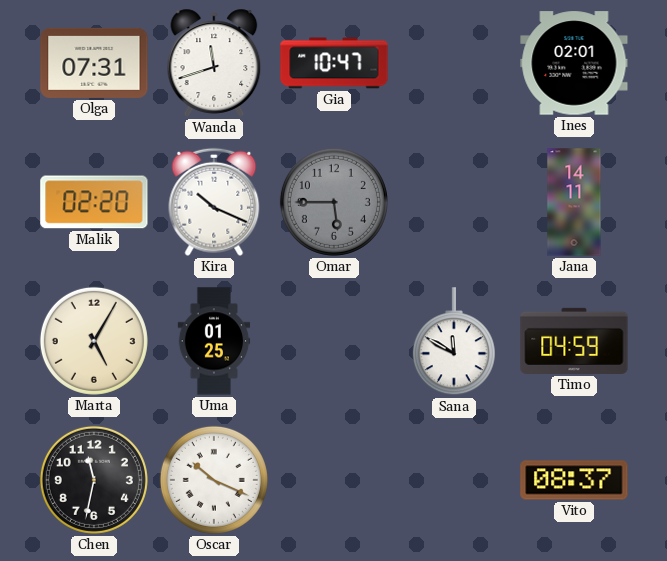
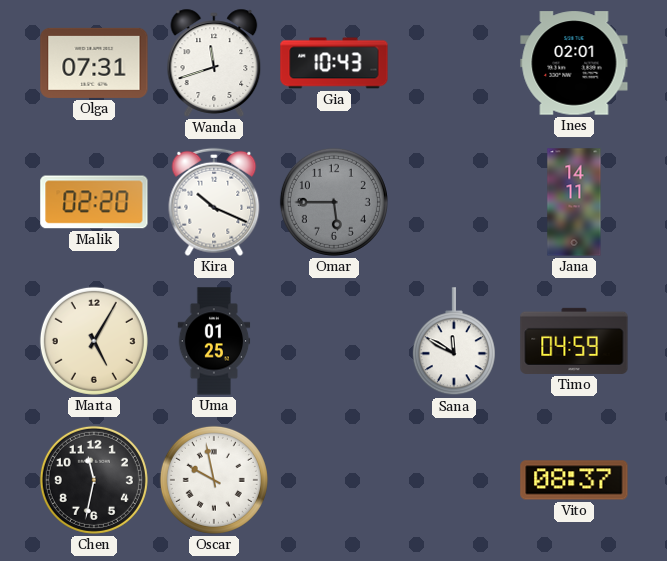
Gia: 10:47 -> 10:43
Oscar: 10:19 -> 9:58
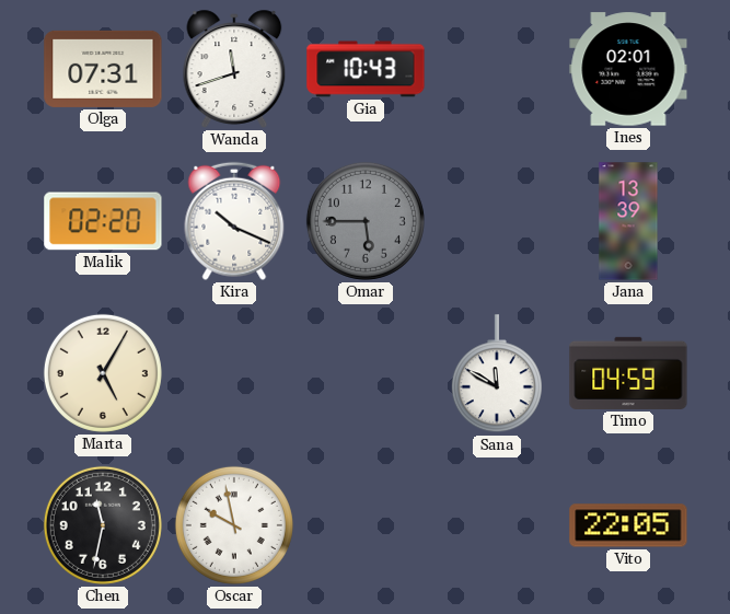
Jana: 14:11 -> 13:39
Uma: 01:25 -> none
Vito: 08:37 -> 22:05
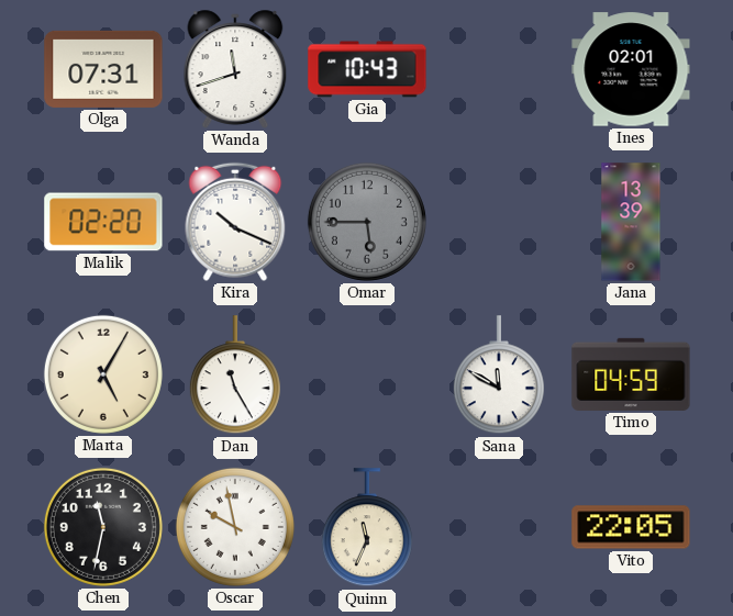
Dan: none -> 11:25
Quinn: none -> 11:34
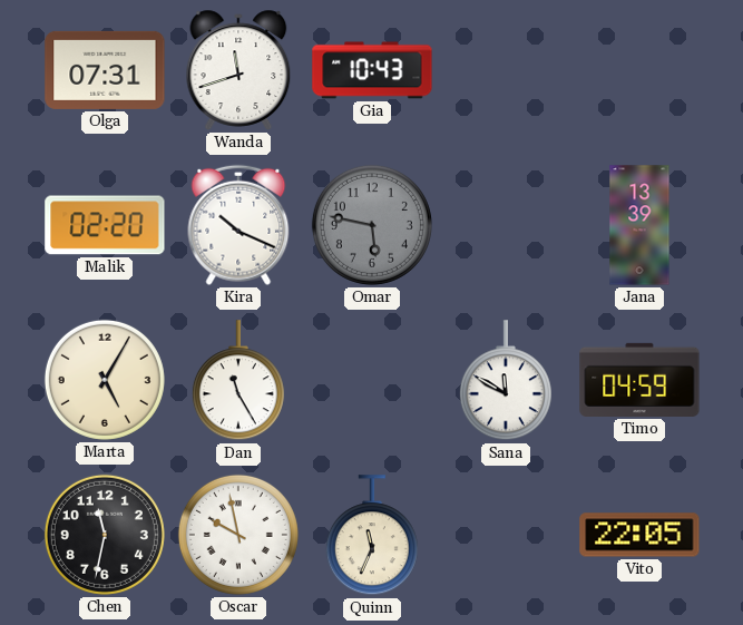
Ines: 02:01 -> none
Omar: 5:45 -> 5:47
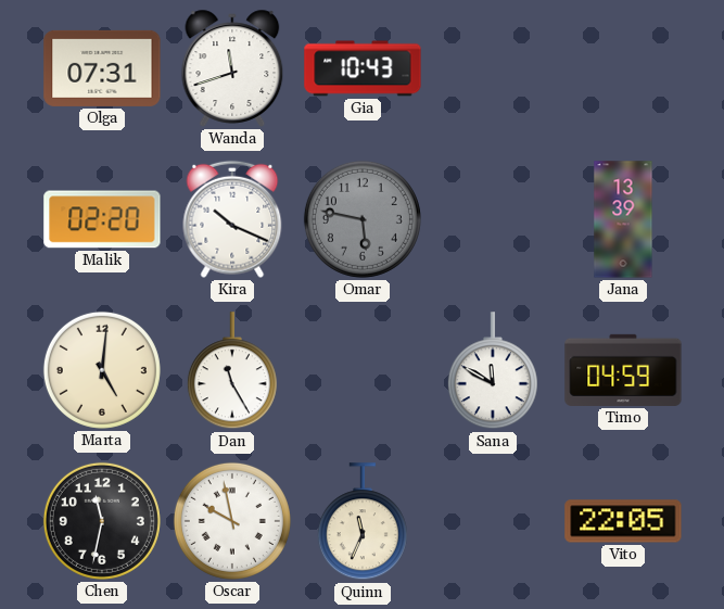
Marta: 5:05 -> 5:01
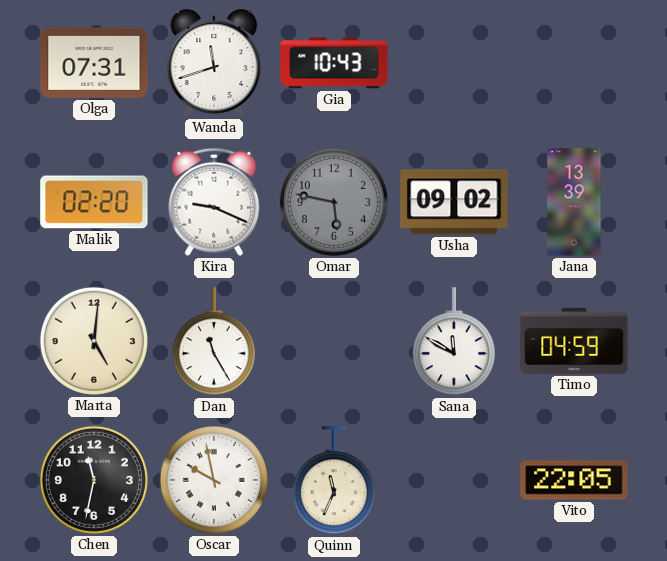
Kira: 10:19 -> 9:19
Usha: none -> 09:02
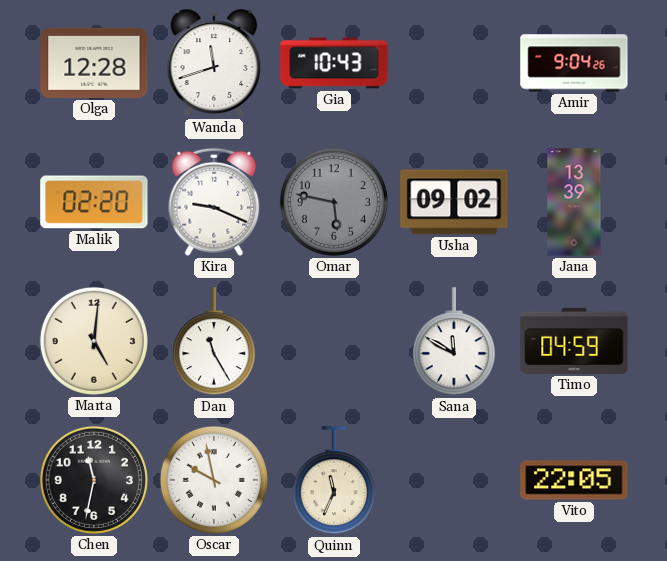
Olga: 07:31 -> 12:28
Amir: none -> 9:04
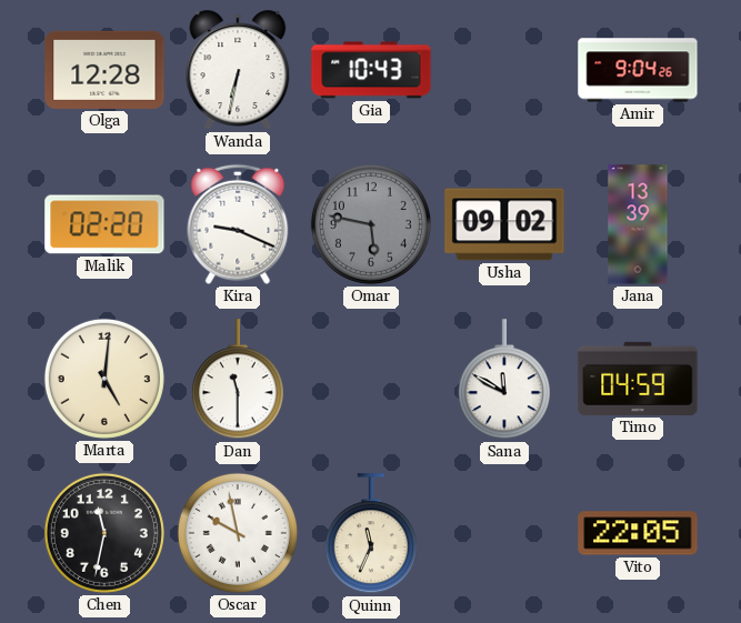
Wanda: 11:42 -> 6:32
Dan: 11:25 -> 11:30
